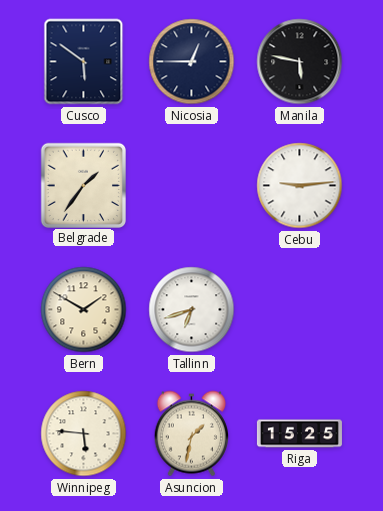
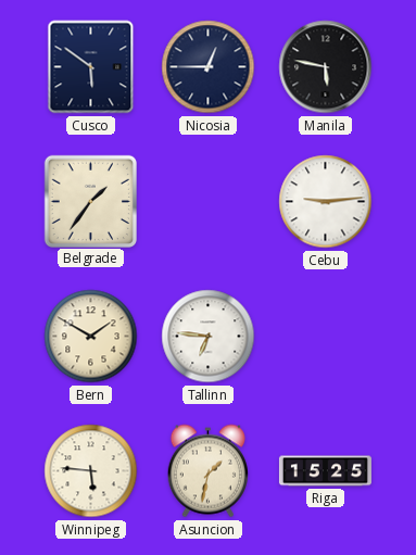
Tallinn: 6:42 -> 6:46
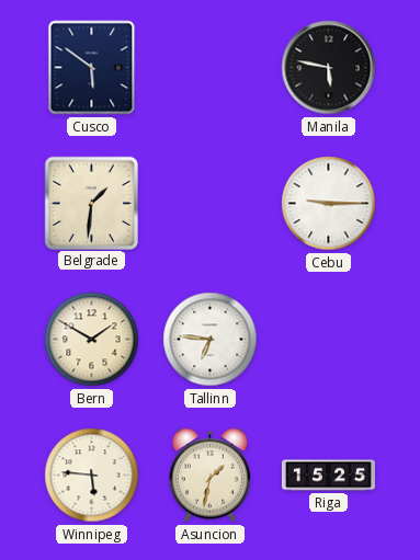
Nicosia: 12:45 -> none
Belgrade: 1:36 -> 1:31
Cebu: 9:14 -> 9:15
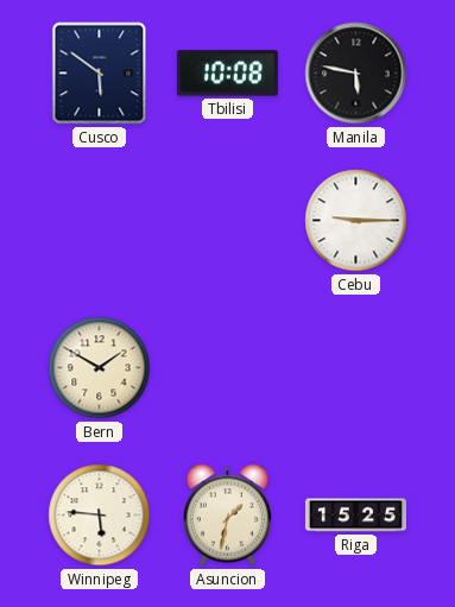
Tbilisi: none -> 10:08
Belgrade: 1:31 -> none
Tallinn: 6:46 -> none
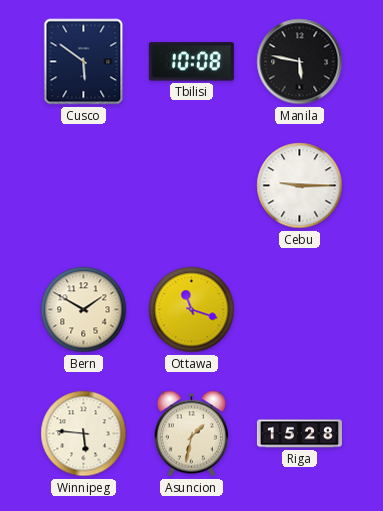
Ottawa: none -> 11:18
Riga: 15:25 -> 15:28
